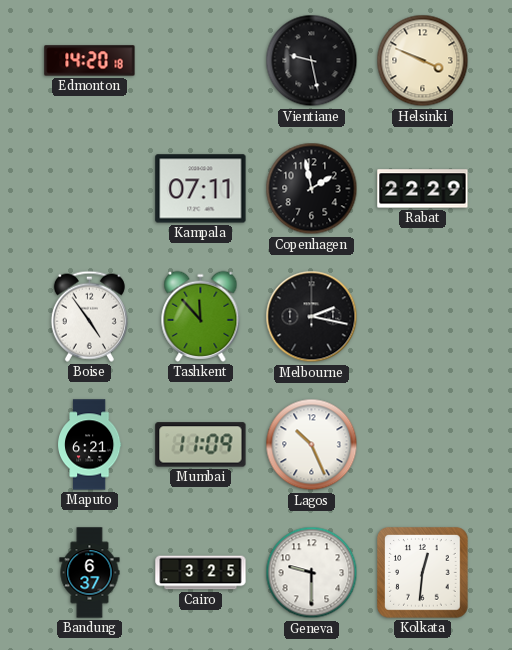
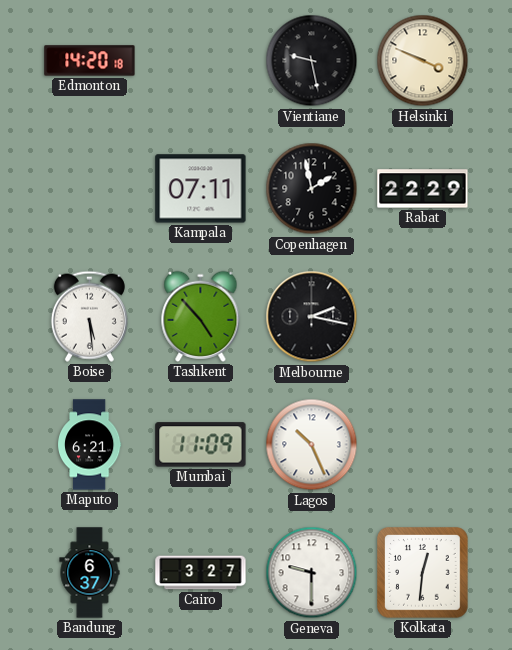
Boise: 4:54 -> 5:29
Tashkent: 11:53 -> 4:53
Cairo: 3:25 -> 3:27
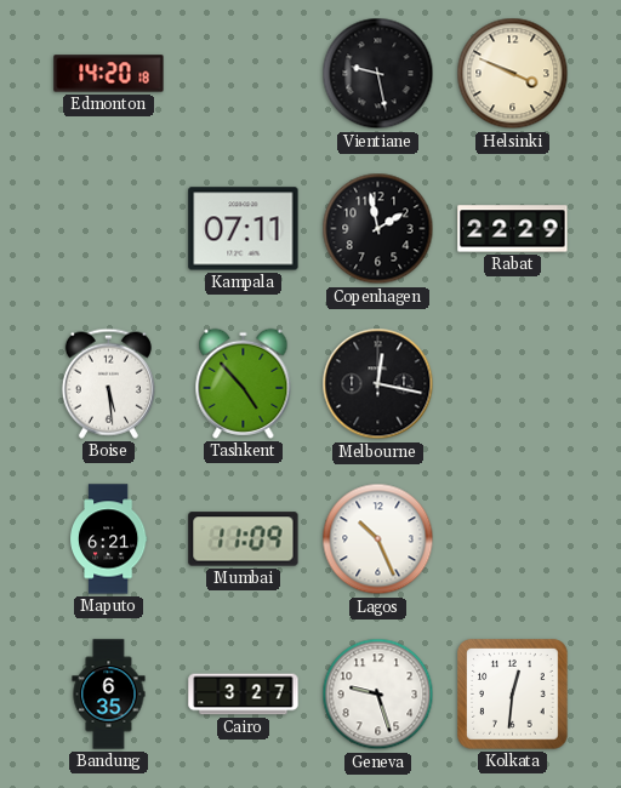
Melbourne: 2:17 -> 12:17
Bandung: 6:37 -> 6:35
Geneva: 9:30 -> 9:27
